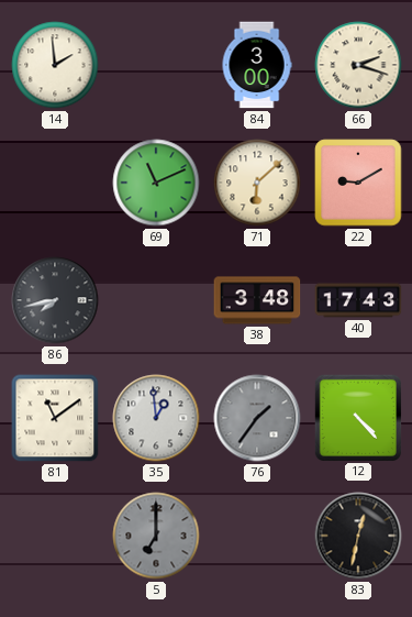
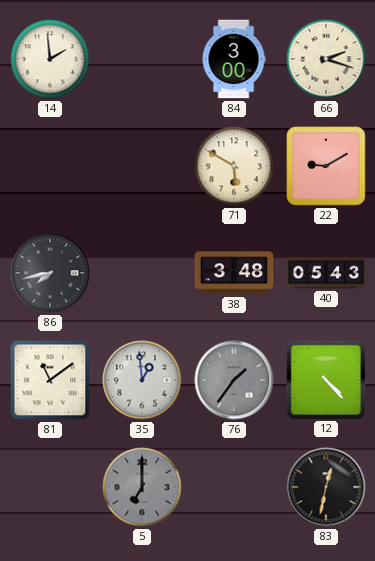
69: 11:11 -> none
71: 6:08 -> 5:50
40: 17:43 -> 05:43
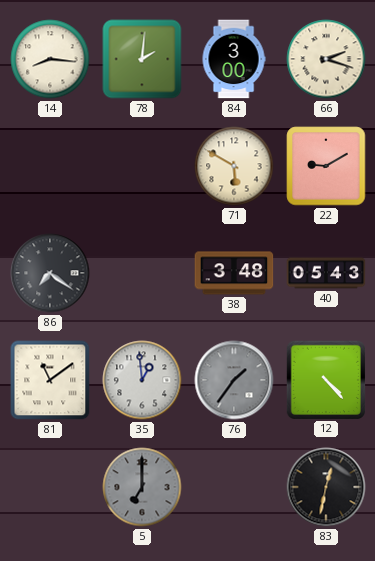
14: 1:59 -> 8:16
78: none -> 2:01
86: 7:43 -> 7:21
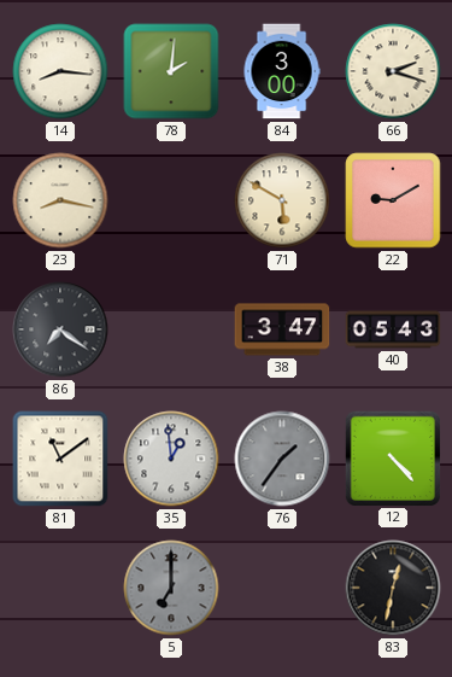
23: none -> 8:17
38: 3:48 -> 3:47
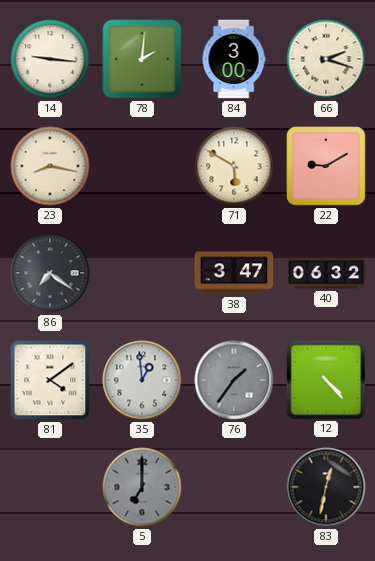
14: 8:16 -> 9:16
40: 05:43 -> 06:32
81: 11:09 -> 4:09
